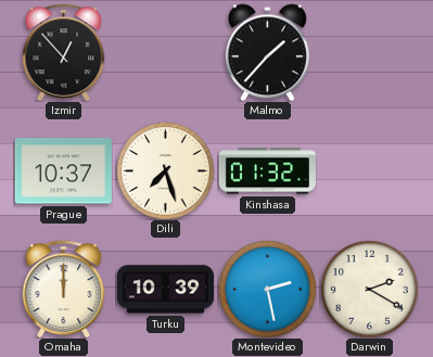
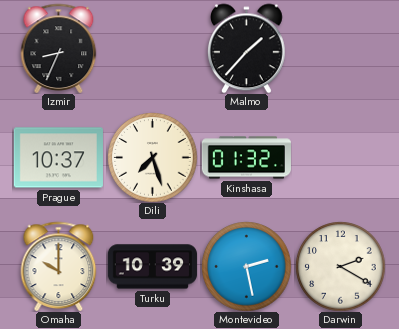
Izmir: 12:53 -> 8:34
Omaha: 12:00 -> 10:00
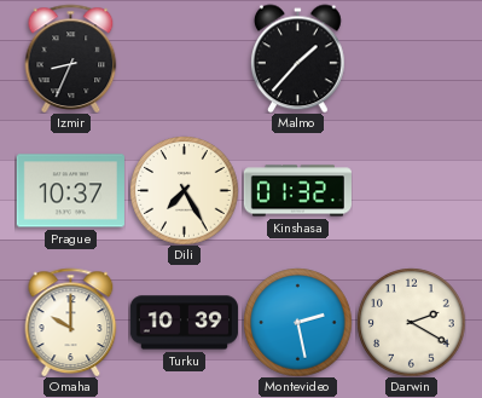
Dili: 7:27 -> 7:25
